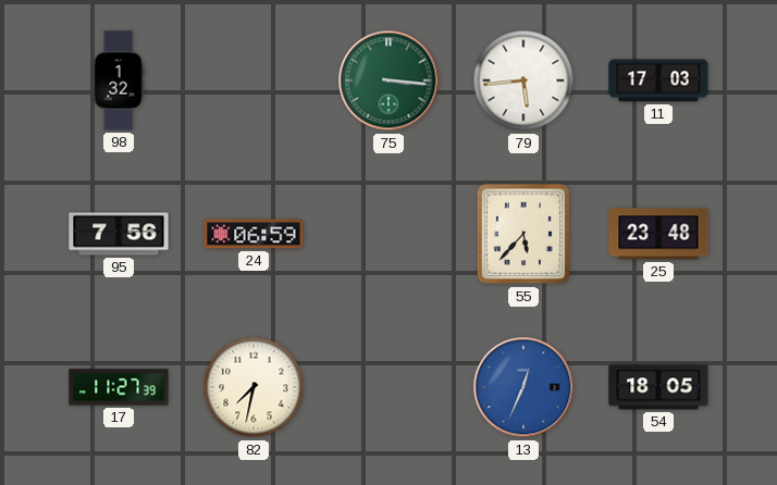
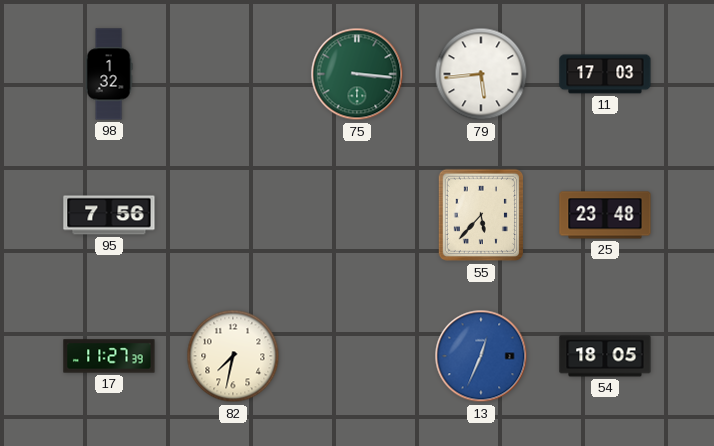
24: 06:59 -> none
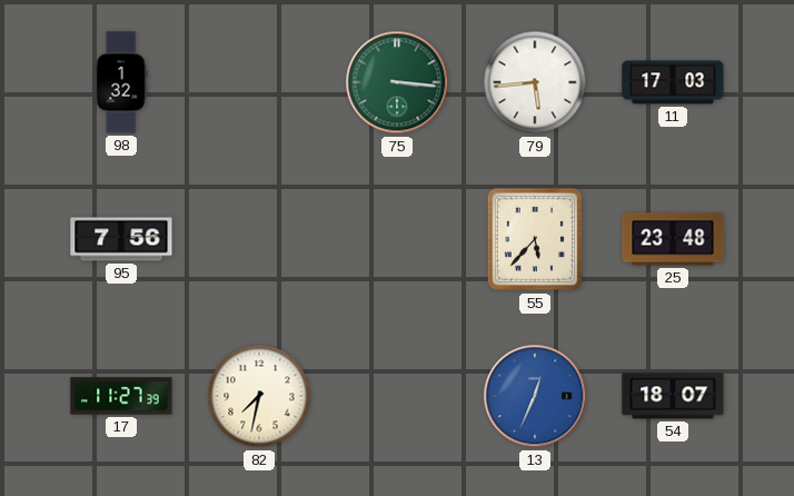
54: 18:05 -> 18:07
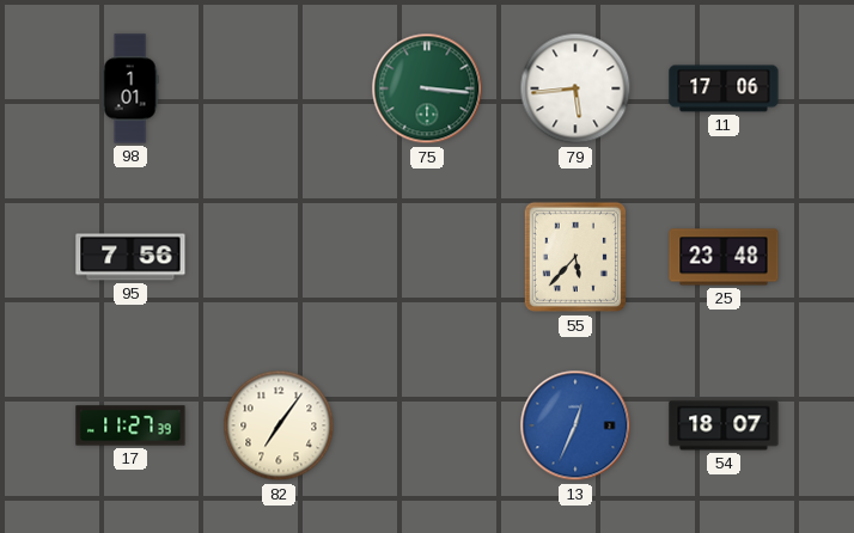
98: 1:32 -> 1:01
11: 17:03 -> 17:06
82: 7:32 -> 7:06
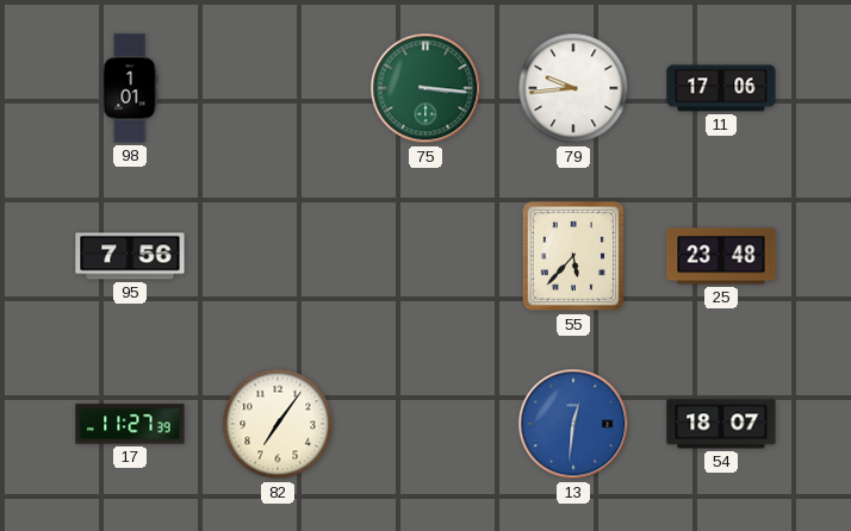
79: 5:44 -> 9:44
13: 12:34 -> 12:31
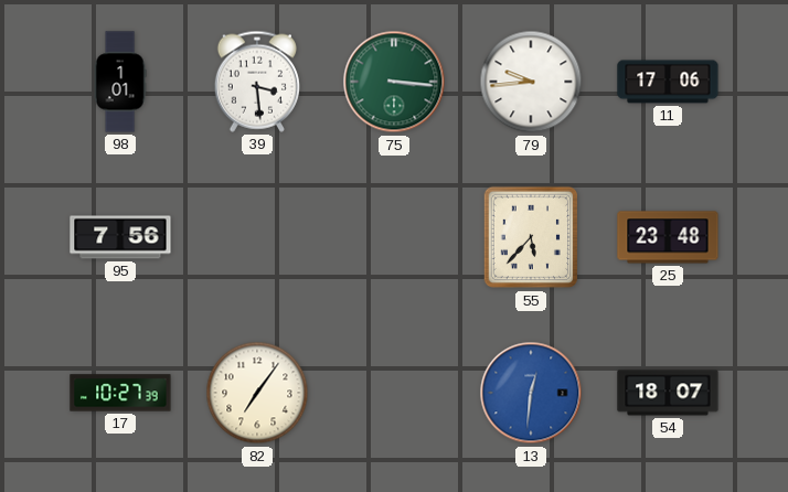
39: none -> 3:29
17: 11:27 -> 10:27
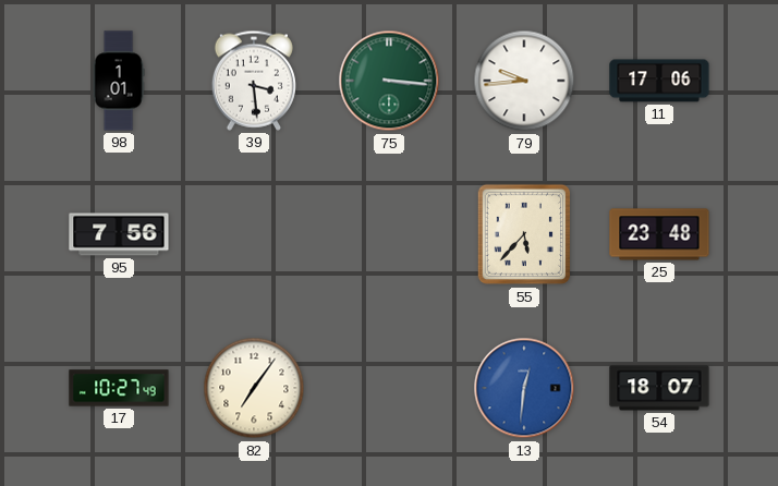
17: 10:27:39 -> 10:27:49
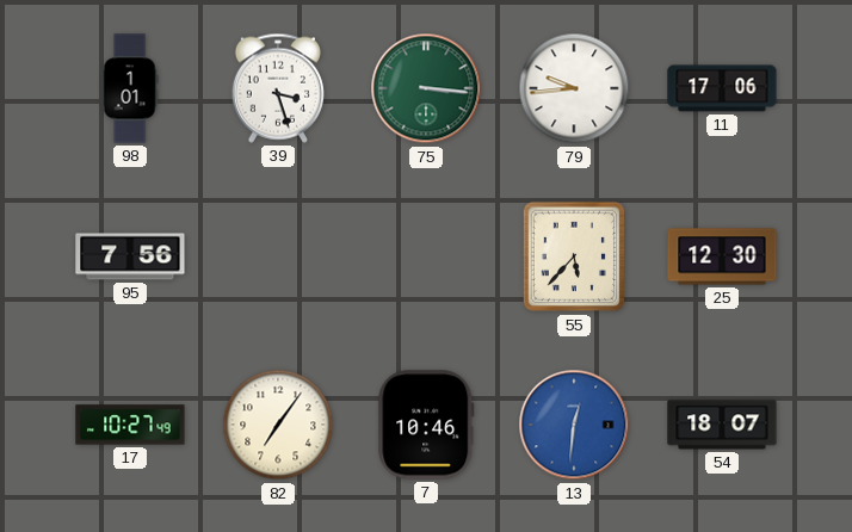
39: 3:29 -> 3:27
25: 23:48 -> 12:30
7: none -> 10:46
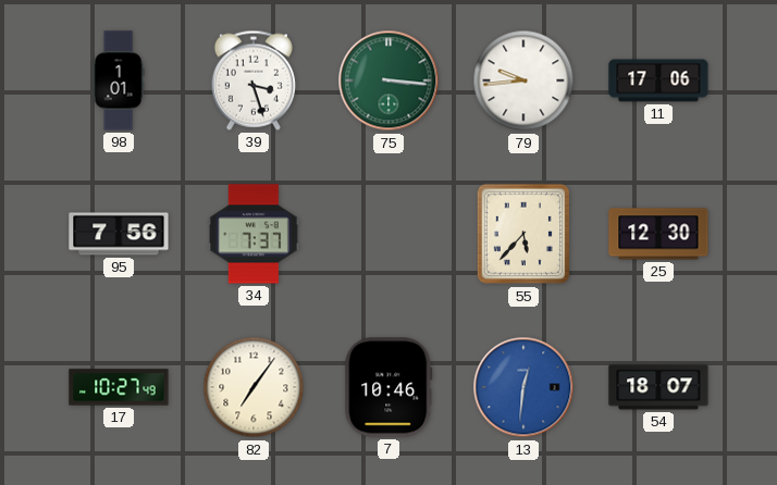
34: none -> 7:37
